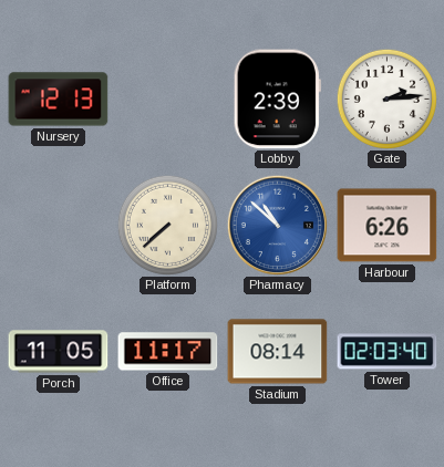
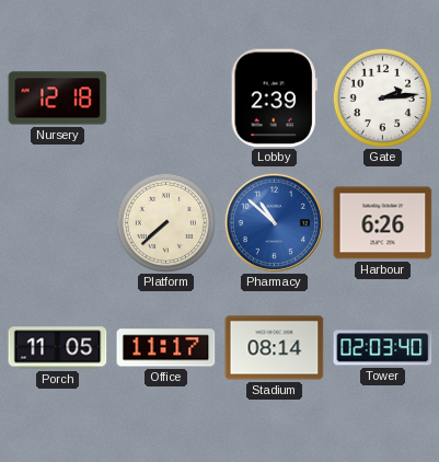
Nursery: 12:13 -> 12:18
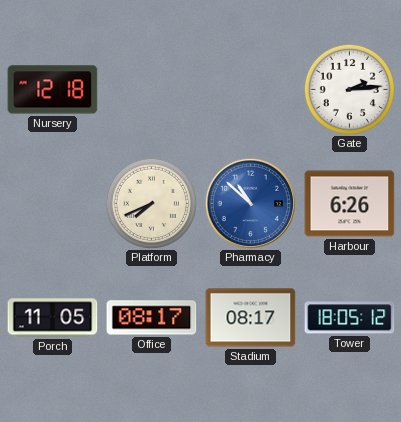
Lobby: 2:39 -> none
Platform: 7:38 -> 7:41
Office: 11:17 -> 08:17
Stadium: 08:14 -> 08:17
Tower: 02:03 -> 18:05
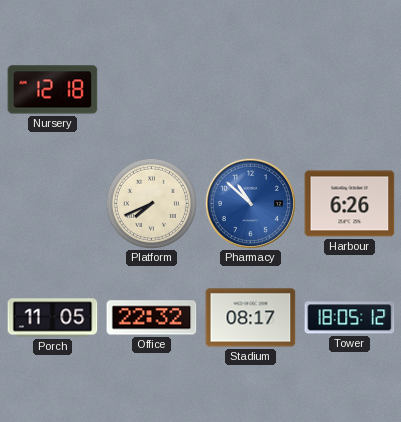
Gate: 2:14 -> none
Office: 08:17 -> 22:32
